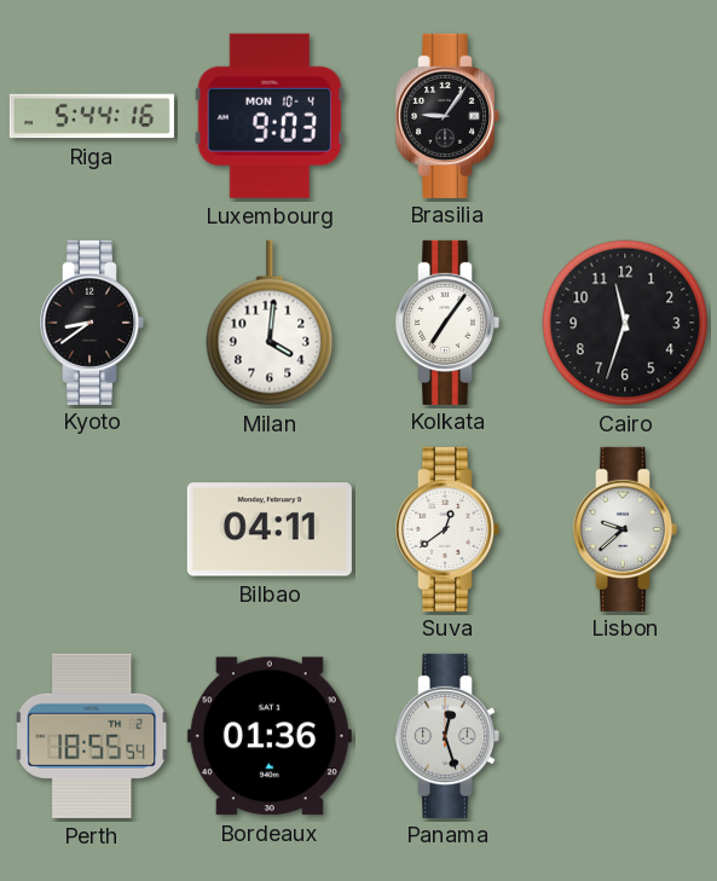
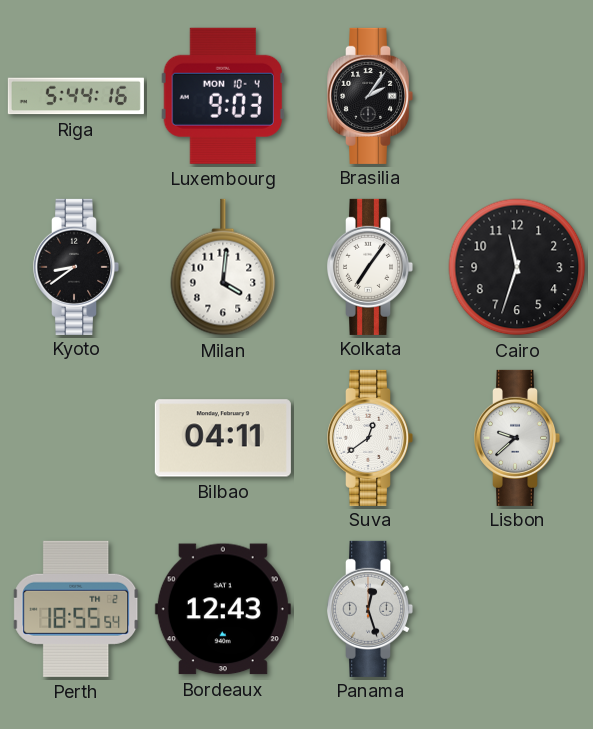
Brasilia: 9:06 -> 2:06
Bordeaux: 01:36 -> 12:43
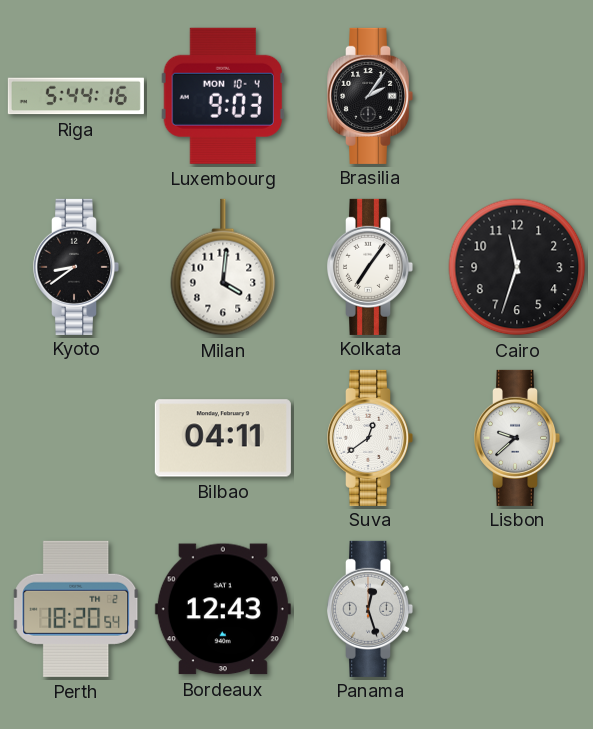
Perth: 18:55 -> 18:20
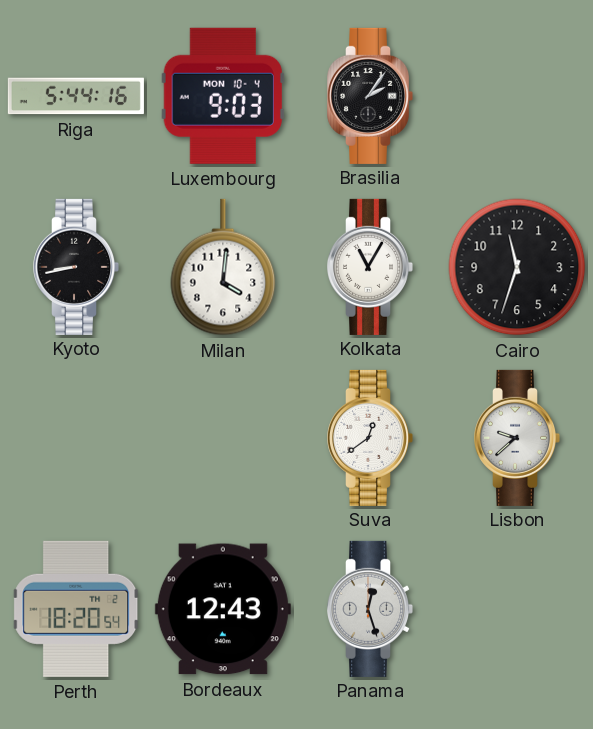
Kyoto: 8:39 -> 8:43
Kolkata: 7:06 -> 11:05
Bilbao: 04:11 -> none
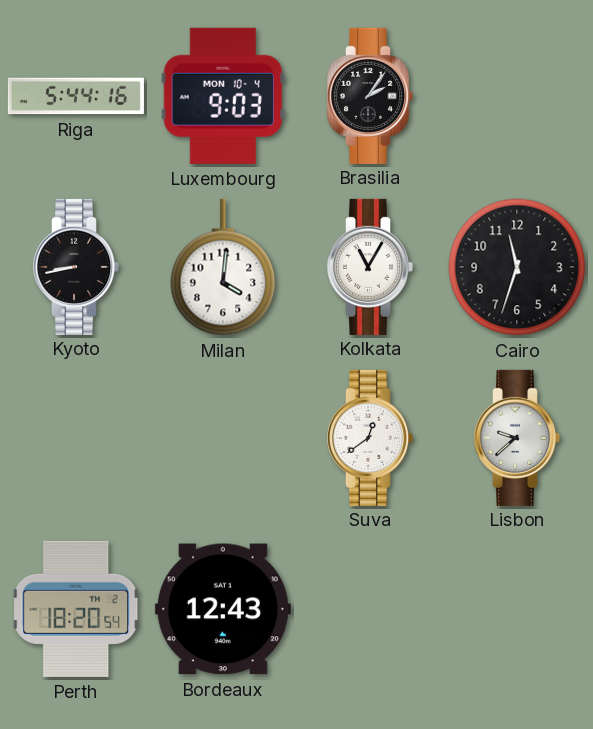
Panama: 12:27 -> none
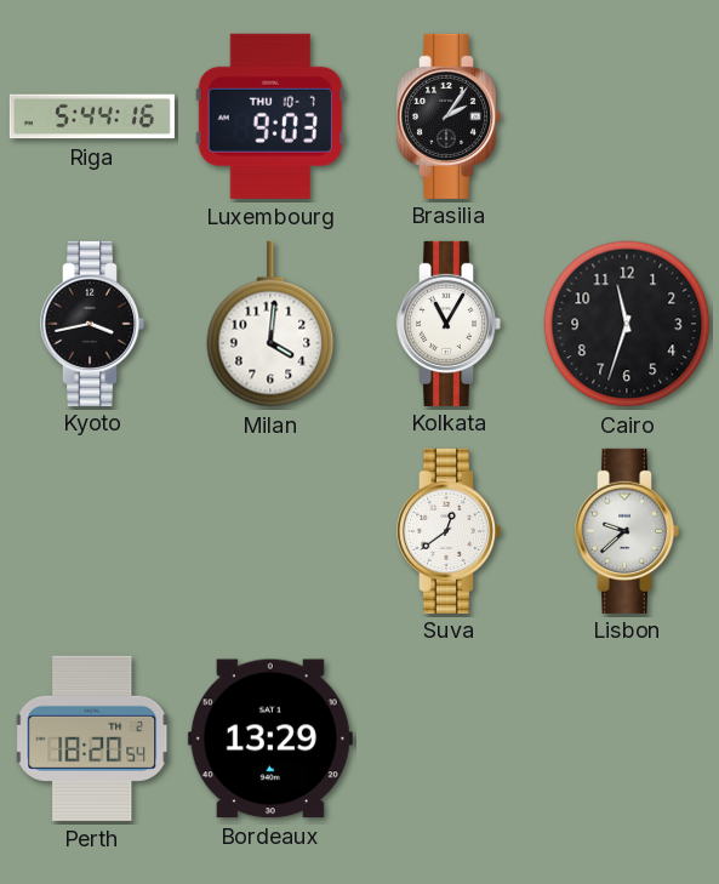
Luxembourg date: MON 10-4 -> THU 10-7
Kyoto: 8:43 -> 3:43
Bordeaux: 12:43 -> 13:29
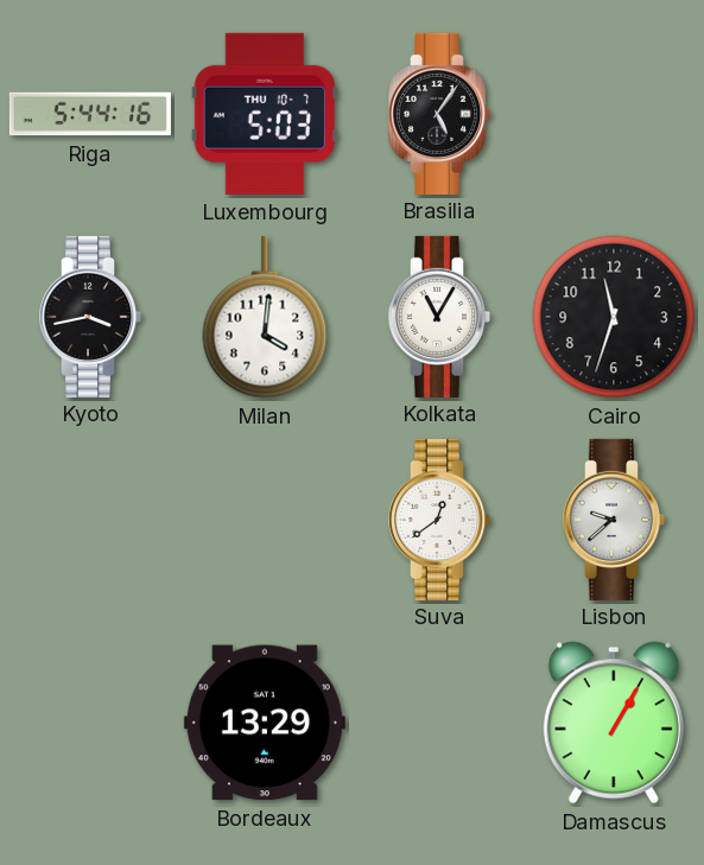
Luxembourg: 9:03 -> 5:03
Brasilia: 2:06 -> 5:06
Perth: 18:20 -> none
Damascus: none -> 1:05
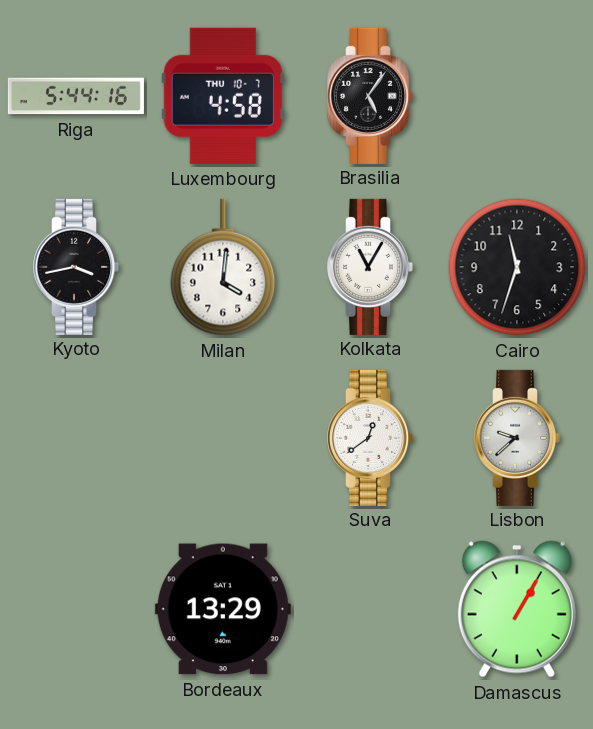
Luxembourg: 5:03 -> 4:58
